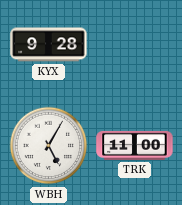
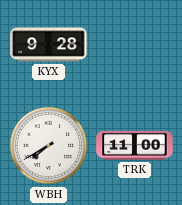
WBH: 5:05 -> 7:40
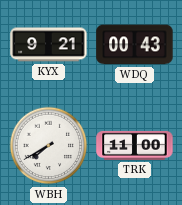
KYX: 9:28 -> 9:21
WDQ: none -> 00:43
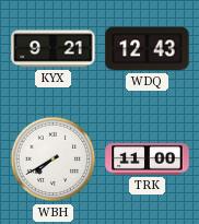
WDQ: 00:43 -> 12:43
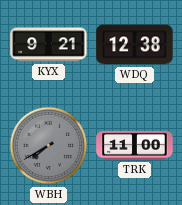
WDQ: 12:43 -> 12:38
WBH dial: white -> grey
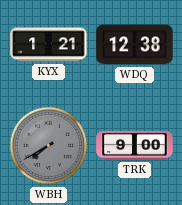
KYX: 9:21 -> 1:21
TRK: 11:00 -> 9:00
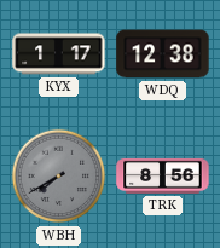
KYX: 1:21 -> 1:17
TRK: 9:00 -> 8:56
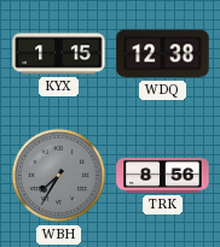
KYX: 1:17 -> 1:15
WBH: 7:40 -> 7:35
